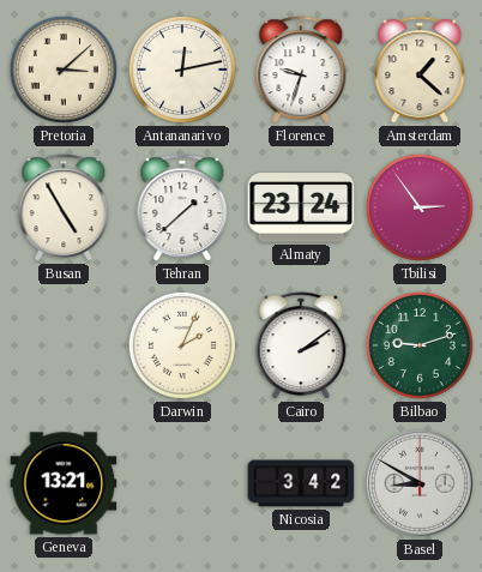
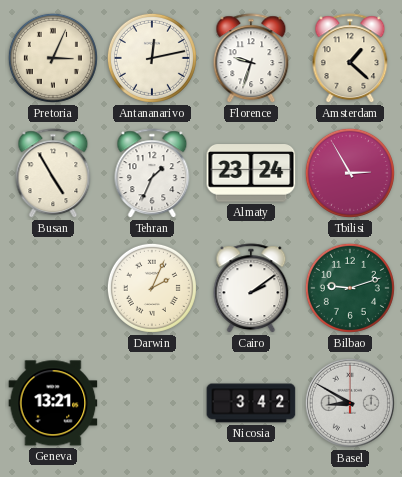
Pretoria: 3:08 -> 3:04
Tehran: 1:38 -> 1:34
Tbilisi: 2:54 -> 2:55
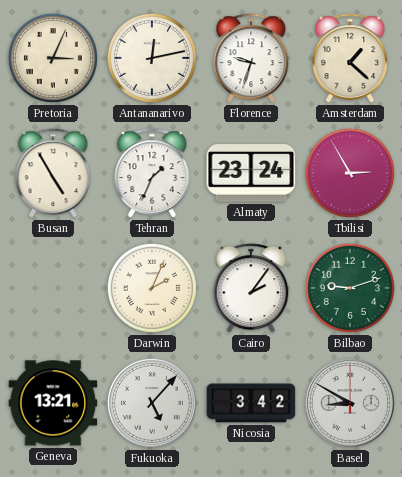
Cairo: 2:09 -> 2:06
Fukuoka: none -> 5:07
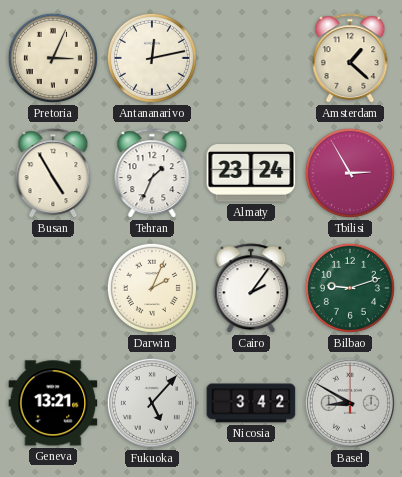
Florence: 9:33 -> none
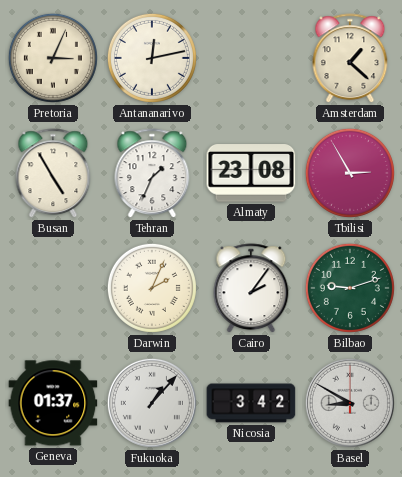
Almaty: 23:24 -> 23:08
Geneva: 13:21 -> 01:37
Fukuoka: 5:07 -> 1:07
